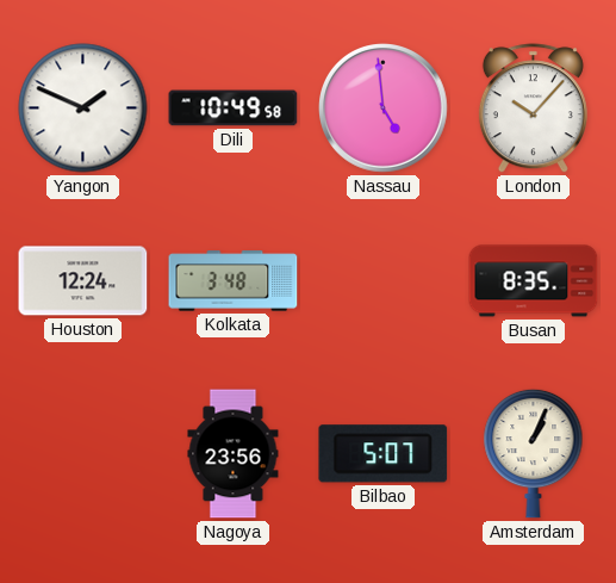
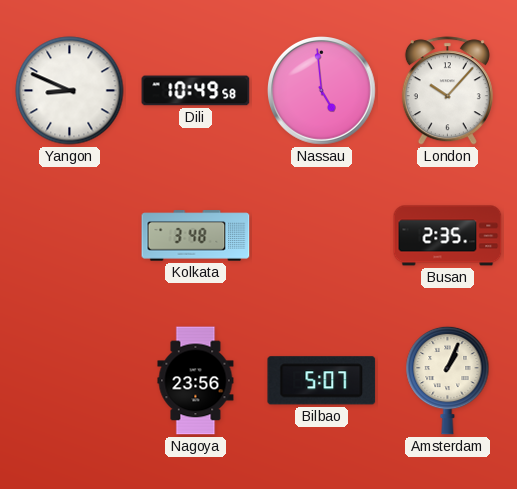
Yangon: 1:49 -> 8:49
Houston: 12:24 -> none
Busan: 8:35 -> 2:35
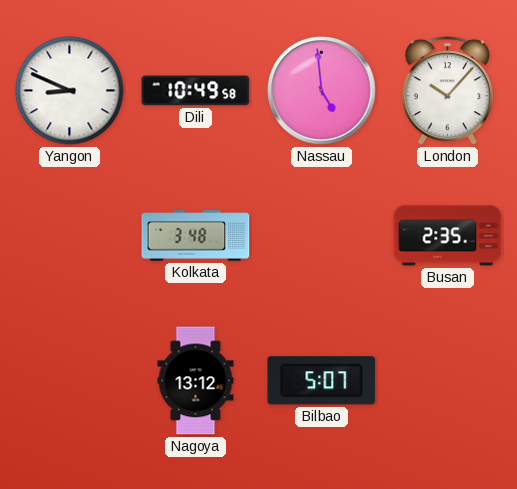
Nagoya: 23:56 -> 13:12
Amsterdam: 1:04 -> none
